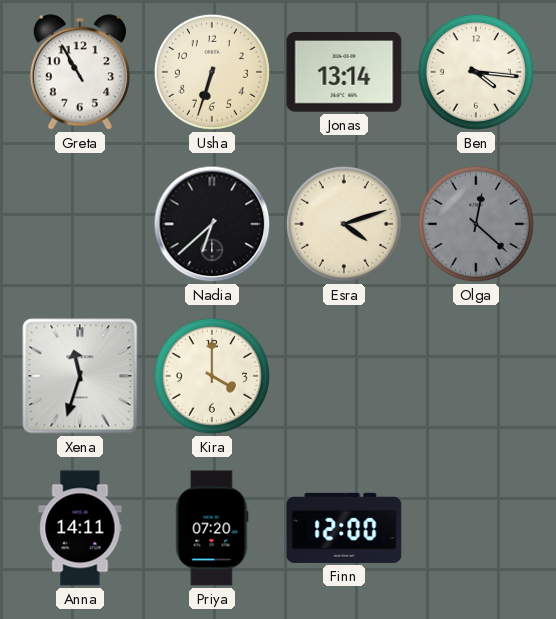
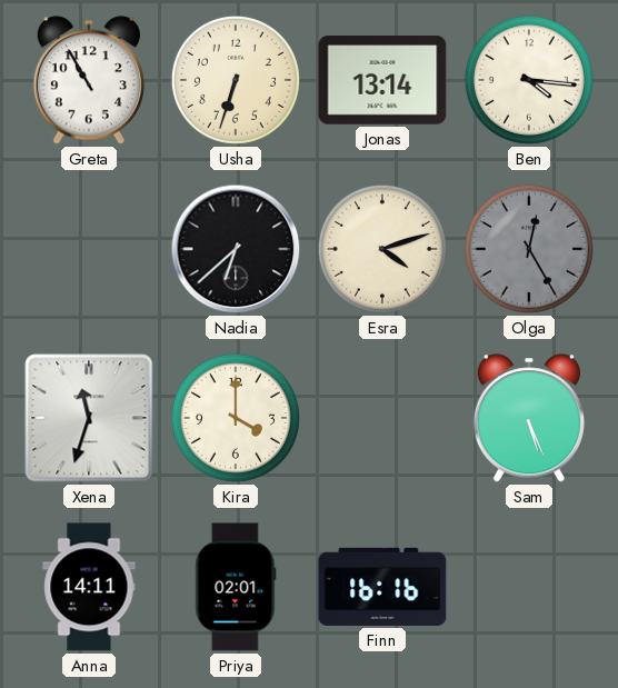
Olga: 12:22 -> 12:25
Sam: none -> 5:26
Priya: 07:20 -> 02:01
Finn: 12:00 -> 16:16
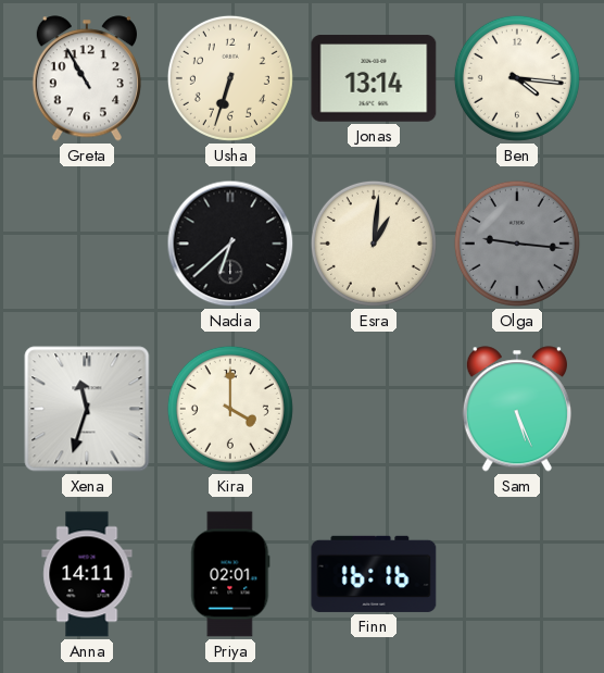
Esra: 4:12 -> 1:01
Olga: 12:25 -> 9:16
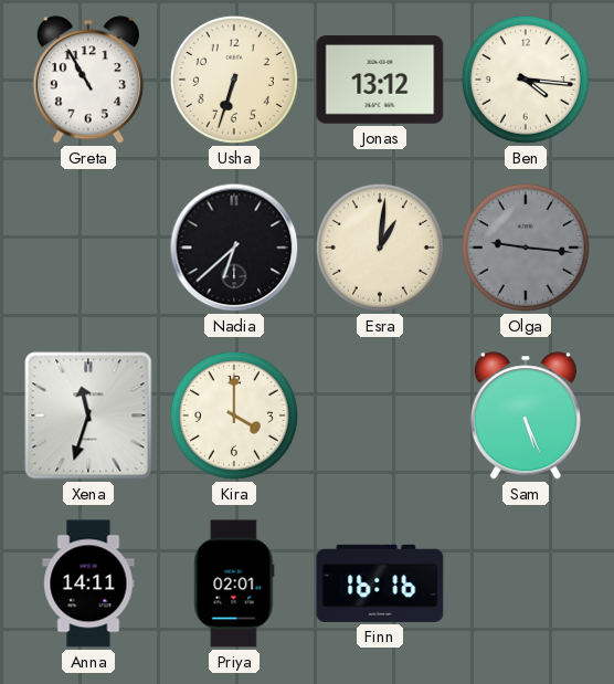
Jonas: 13:14 -> 13:12
